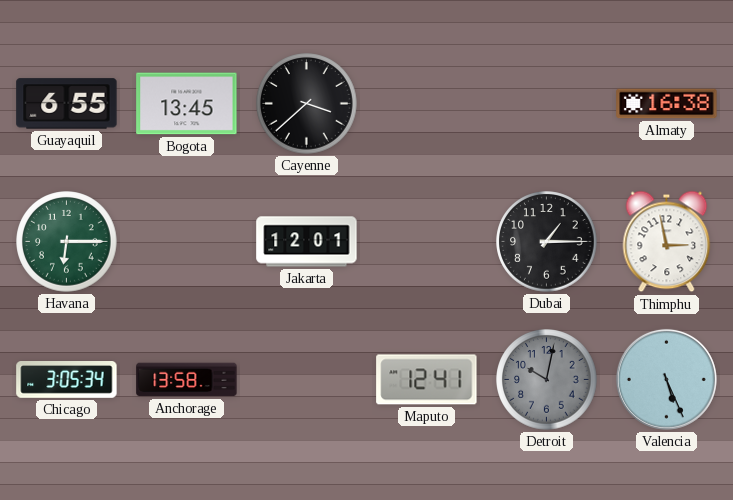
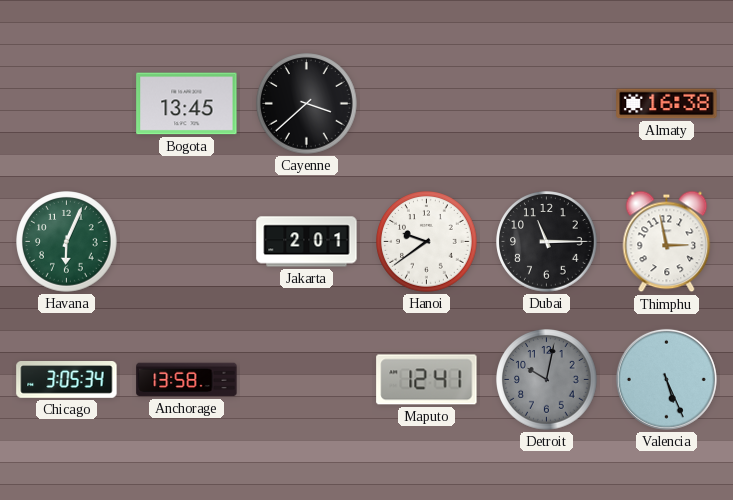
Guayaquil: 6:55 -> none
Havana: 6:15 -> 6:04
Jakarta: 12:01 -> 2:01
Hanoi: none -> 9:39
Dubai: 1:15 -> 11:15
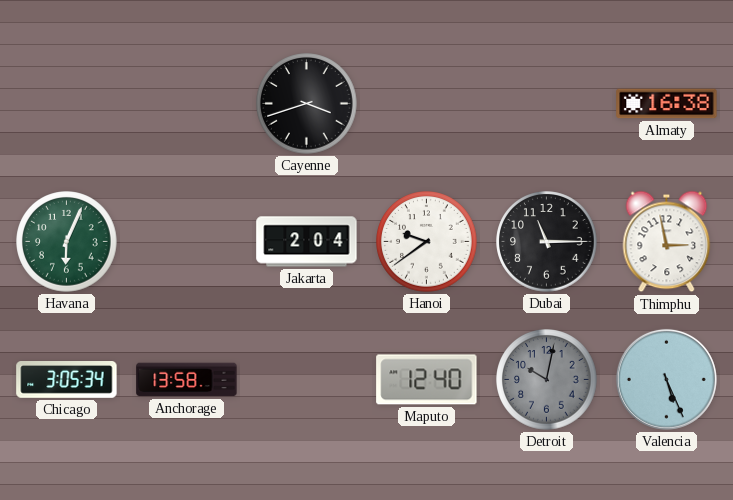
Bogota: 13:45 -> none
Cayenne: 3:38 -> 3:42
Jakarta: 2:01 -> 2:04
Maputo: 12:41 -> 12:40
